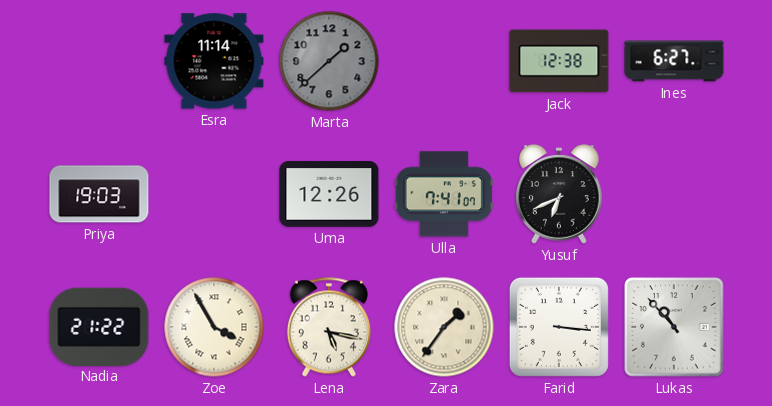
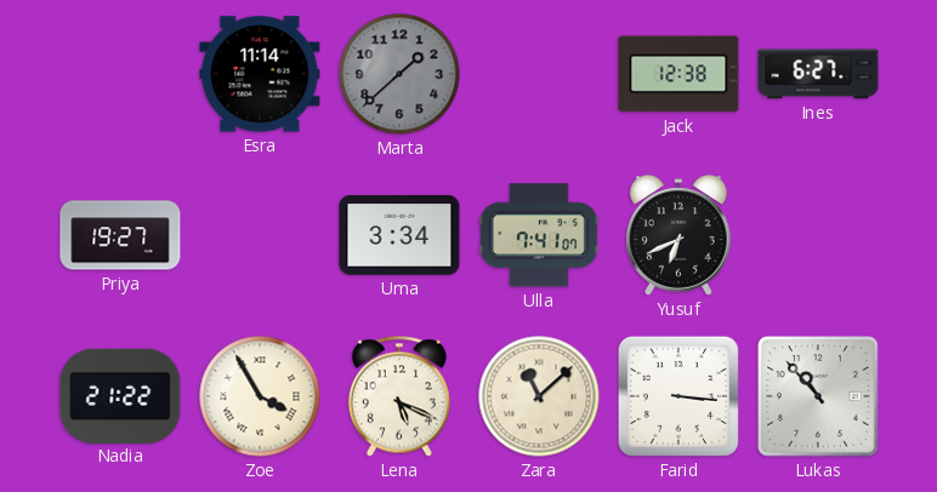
Priya: 19:03 -> 19:27
Uma: 12:26 -> 3:34
Lena: 5:17 -> 5:19
Zara: 1:36 -> 11:08
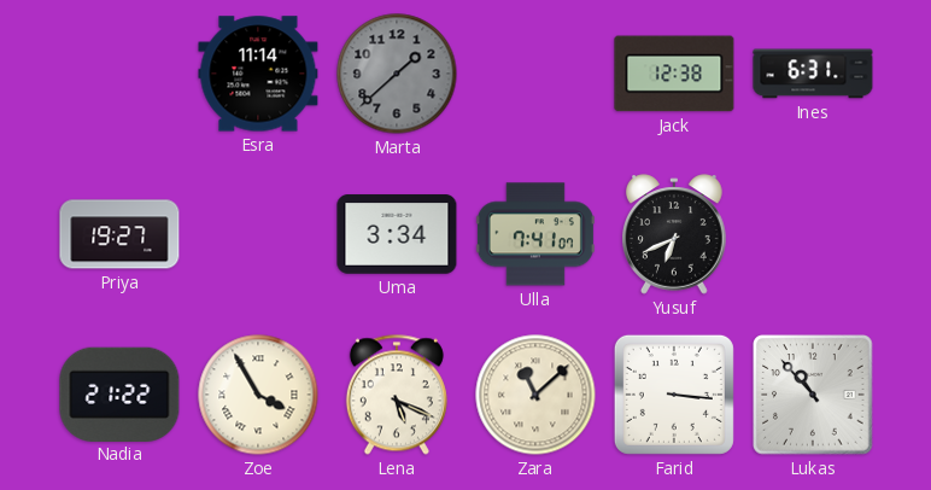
Ines: 6:27 -> 6:31
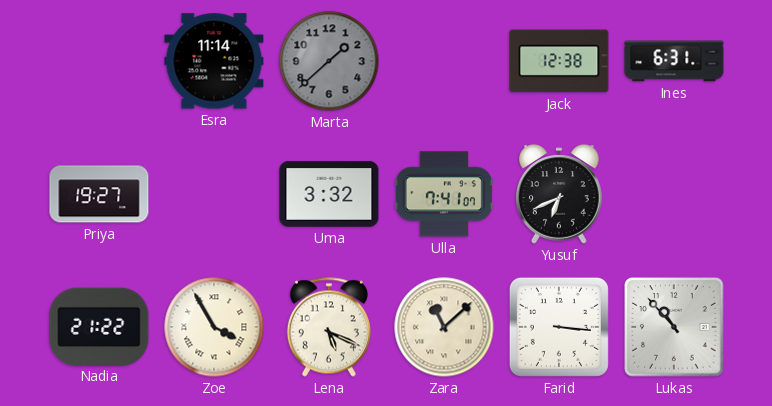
Uma: 3:34 -> 3:32
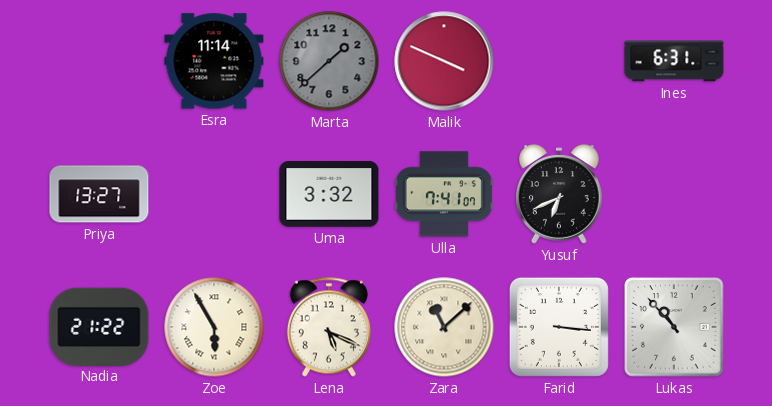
Malik: none -> 3:49
Jack: 12:38 -> none
Priya: 19:27 -> 13:27
Zoe: 3:55 -> 5:55
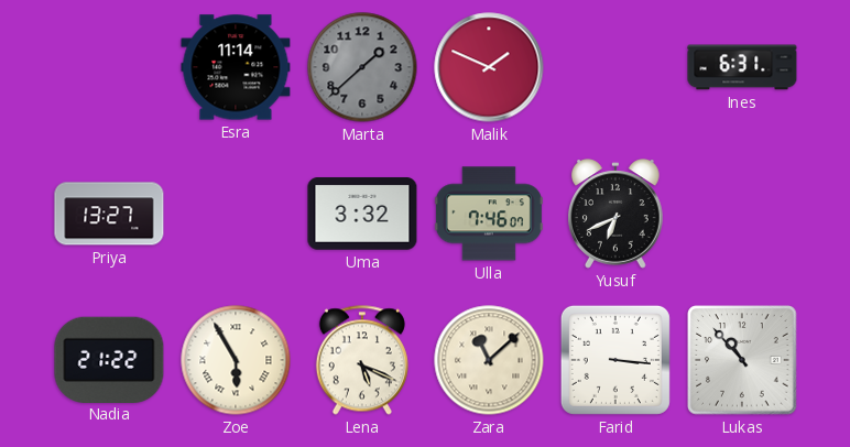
Malik: 3:49 -> 1:49
Ulla: 7:41 -> 7:46
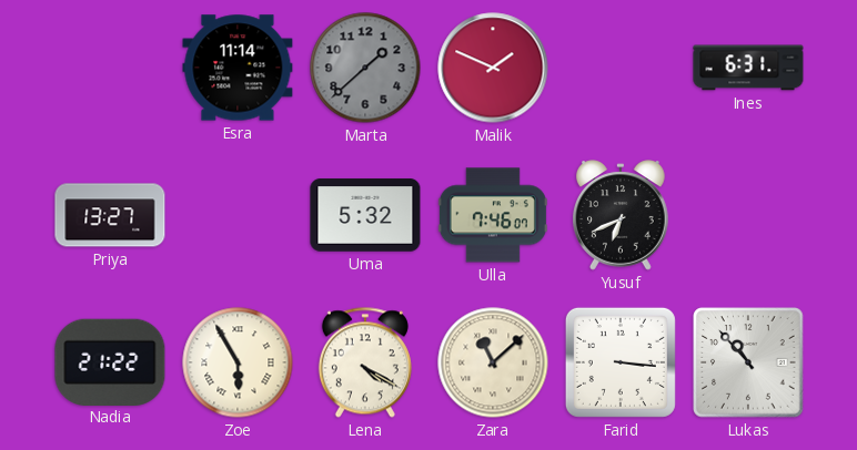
Uma: 3:32 -> 5:32
Lena: 5:19 -> 4:20
